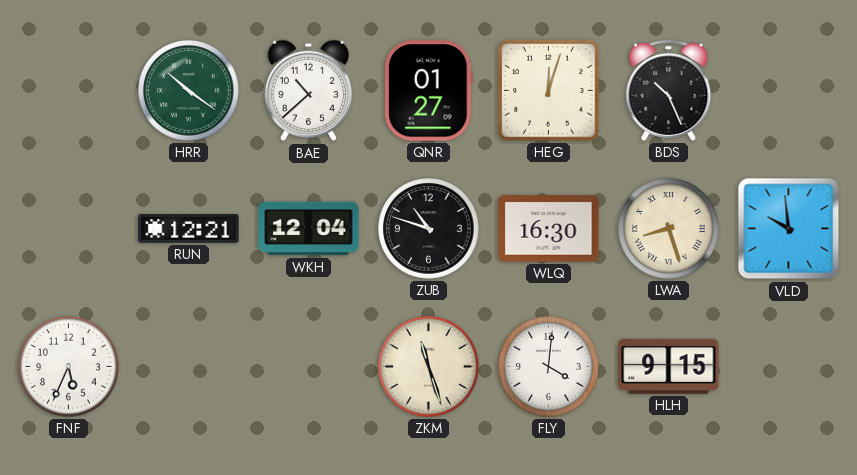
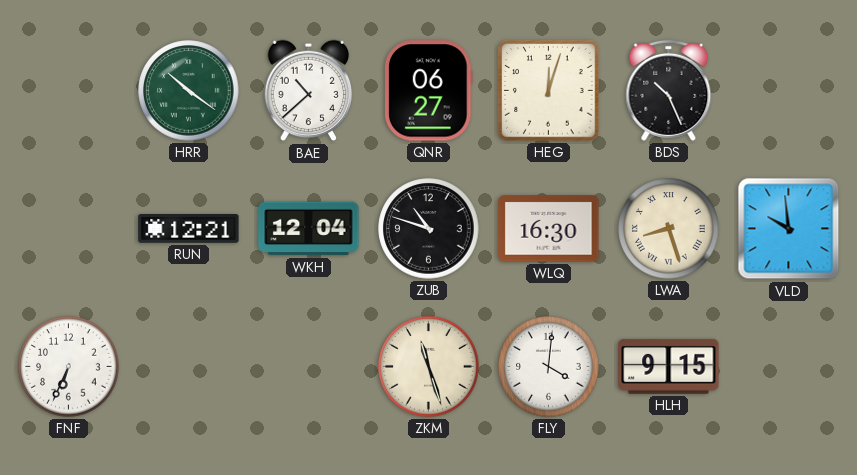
QNR: 01:27 -> 06:27
FNF: 5:34 -> 6:34
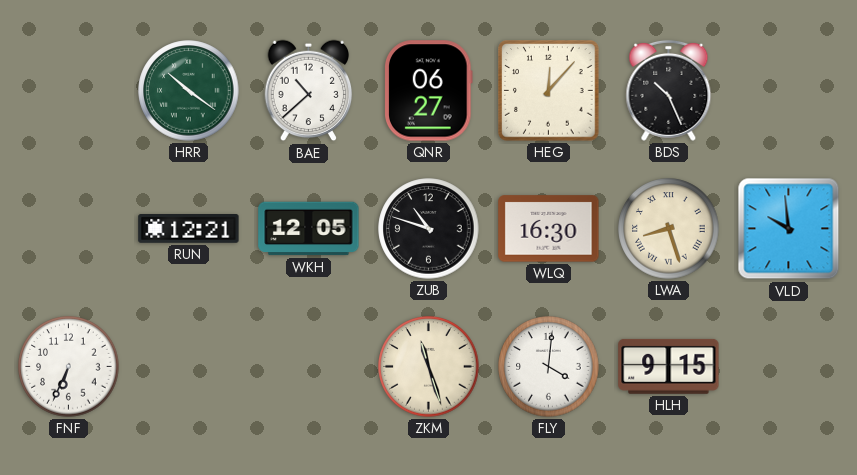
HEG: 12:03 -> 12:07
WKH: 12:04 -> 12:05
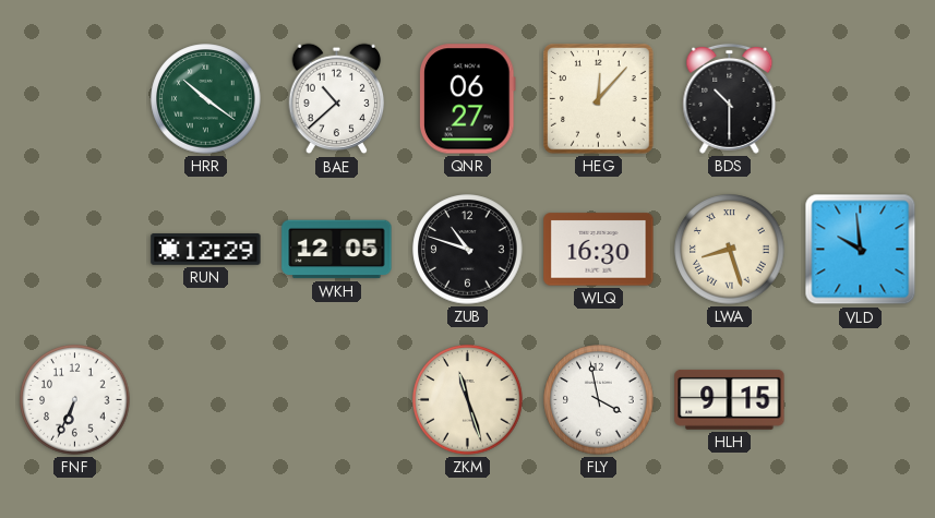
BDS: 10:26 -> 10:30
RUN: 12:21 -> 12:29
FLY: 4:01 -> 3:58
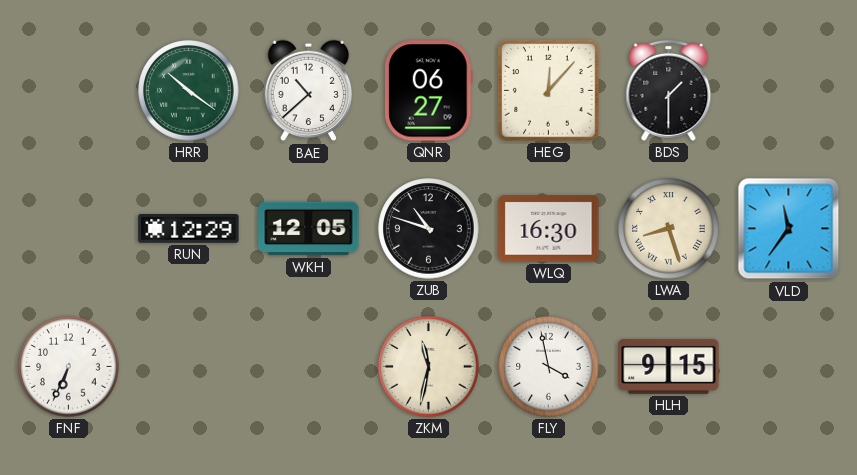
BDS: 10:30 -> 1:30
VLD: 9:59 -> 11:36
ZKM: 11:27 -> 11:32
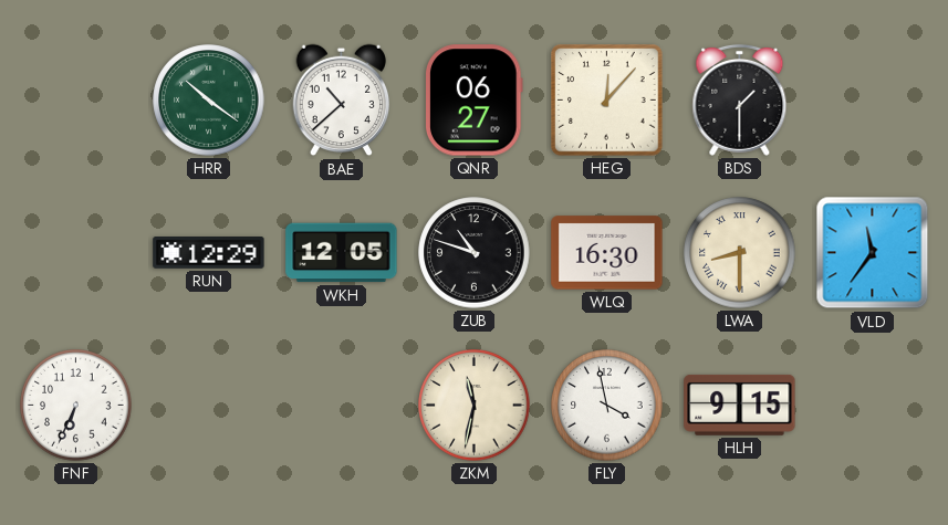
LWA: 8:27 -> 8:30
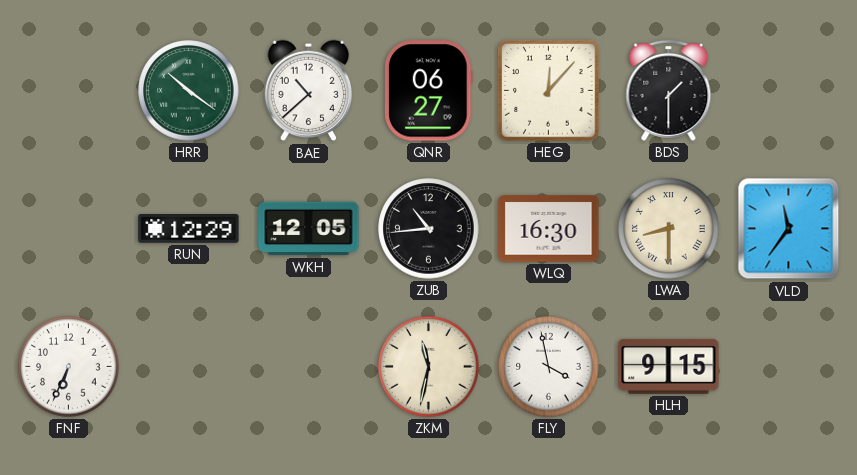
ZUB: 10:48 -> 10:44
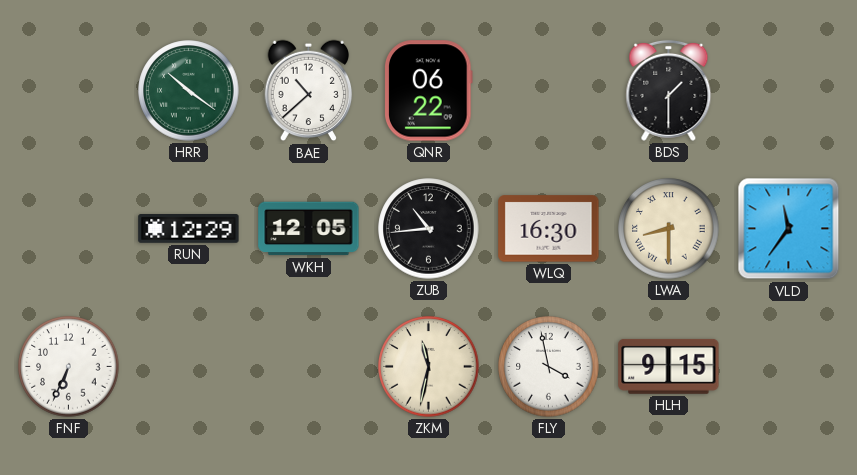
QNR: 06:27 -> 06:22
HEG: 12:07 -> none
